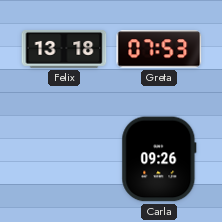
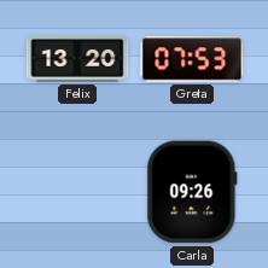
Felix: 13:18 -> 13:20
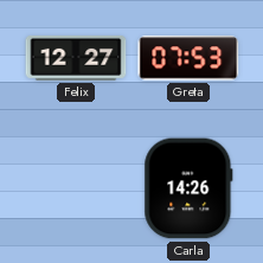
Felix: 13:20 -> 12:27
Carla: 09:26 -> 14:26
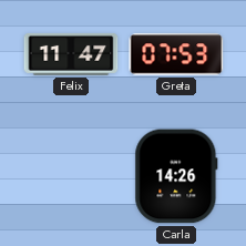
Felix: 12:27 -> 11:47
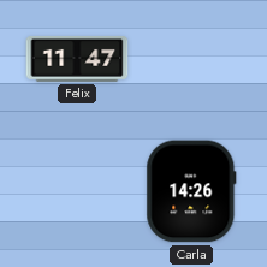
Greta: 07:53 -> none
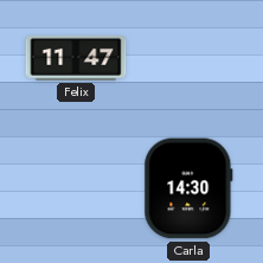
Carla: 14:26 -> 14:30
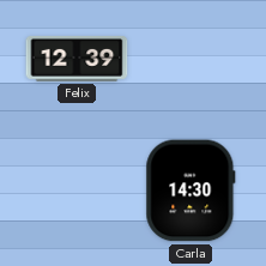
Felix: 11:47 -> 12:39
